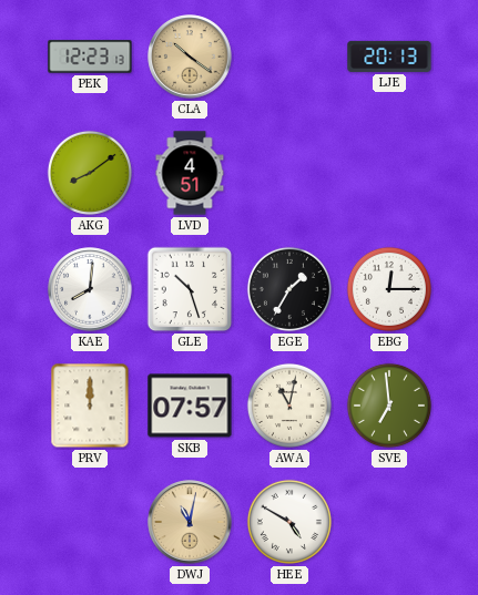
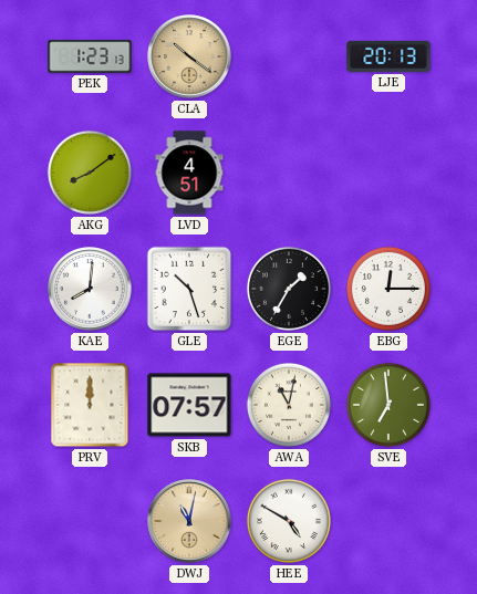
PEK: 12:23 -> 1:23
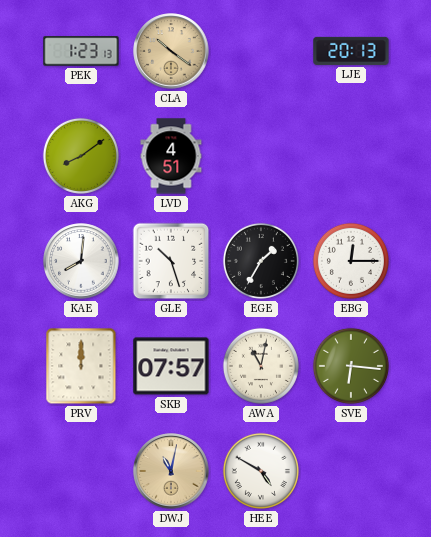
SVE: 6:59 -> 6:16
